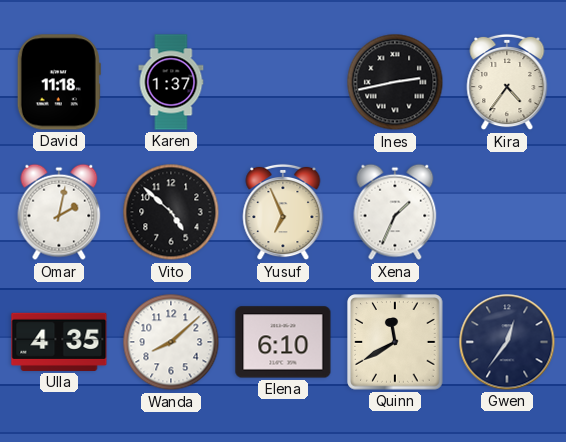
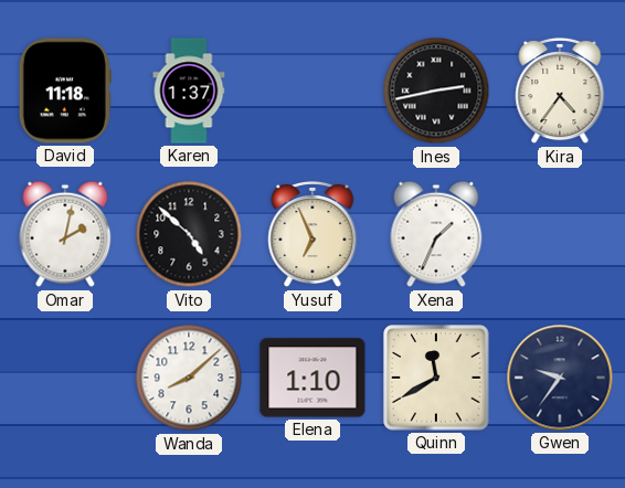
Ulla: 4:35 -> none
Elena: 6:10 -> 1:10
Gwen: 12:36 -> 9:36
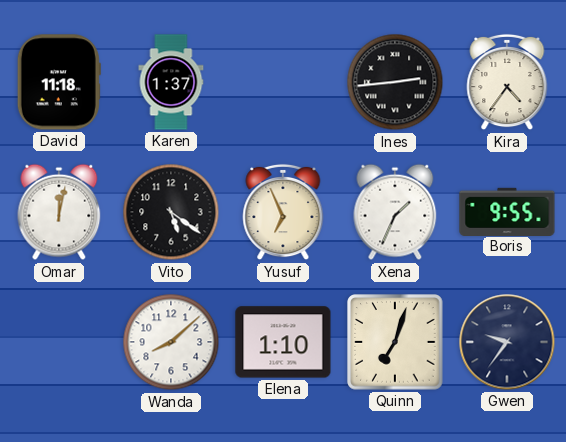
Ines: 2:43 -> 2:44
Omar: 2:02 -> 12:02
Vito: 4:52 -> 5:21
Boris: none -> 9:55
Quinn: 11:40 -> 7:03
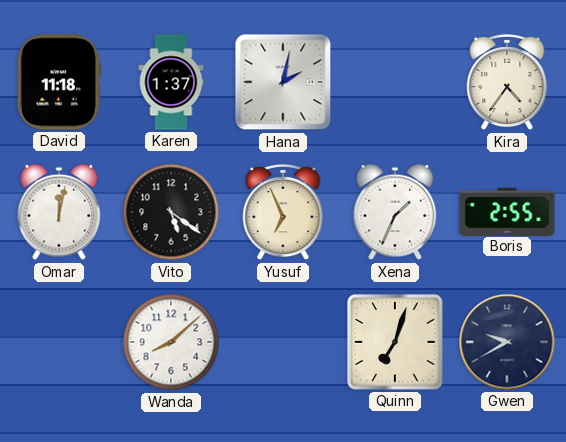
Hana: none -> 2:02
Ines: 2:44 -> none
Boris: 9:55 -> 2:55
Elena: 1:10 -> none
Gwen: 9:36 -> 9:40
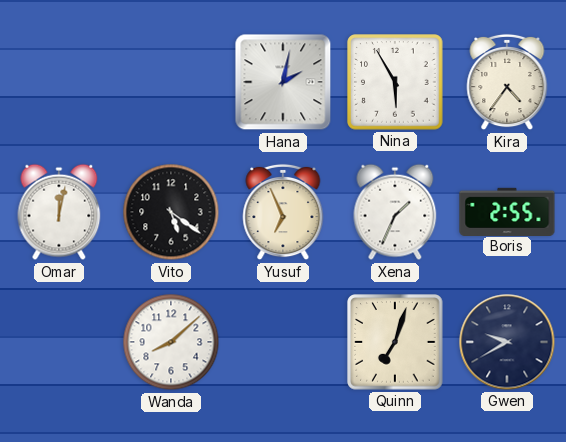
David: 11:18 -> none
Karen: 1:37 -> none
Nina: none -> 5:55
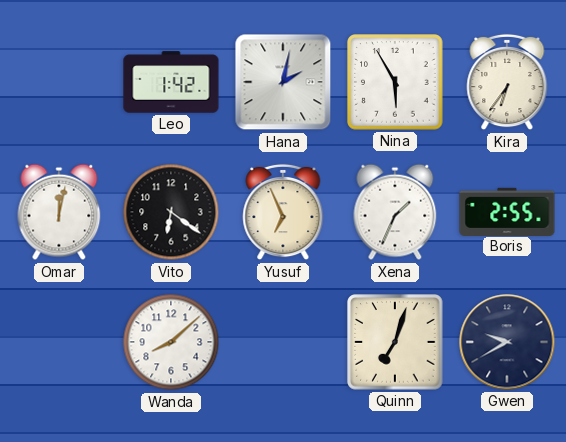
Leo: none -> 1:42
Kira: 4:36 -> 6:36
Vito: 5:21 -> 6:21
